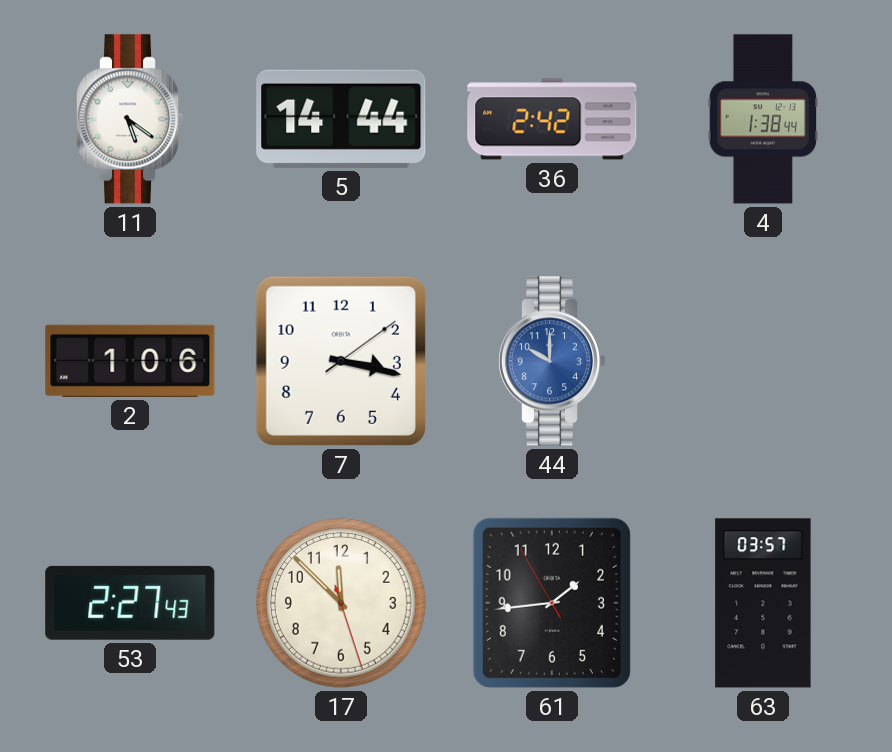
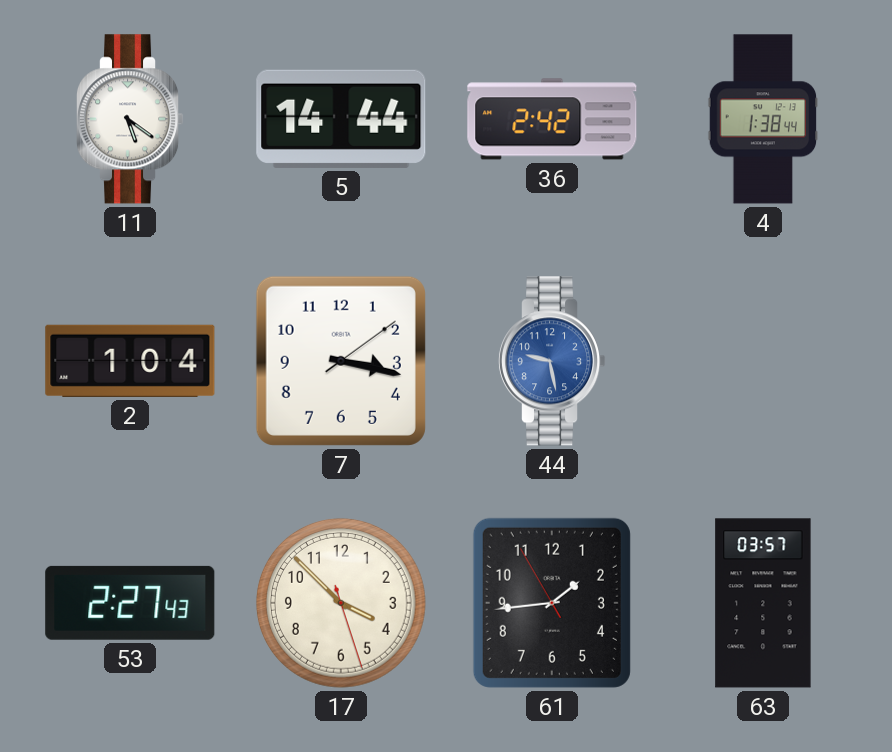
2: 1:06 -> 1:04
44: 10:00 -> 9:28
17: 11:52 -> 3:52
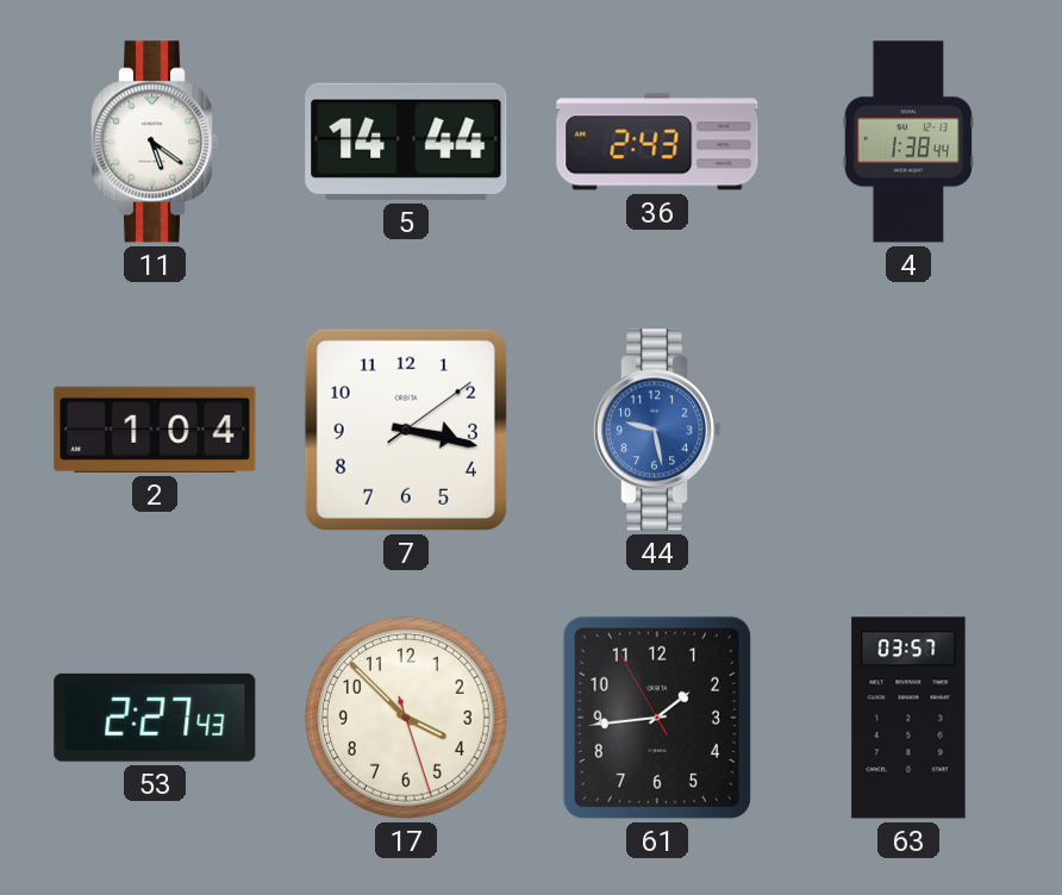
36: 2:42 -> 2:43
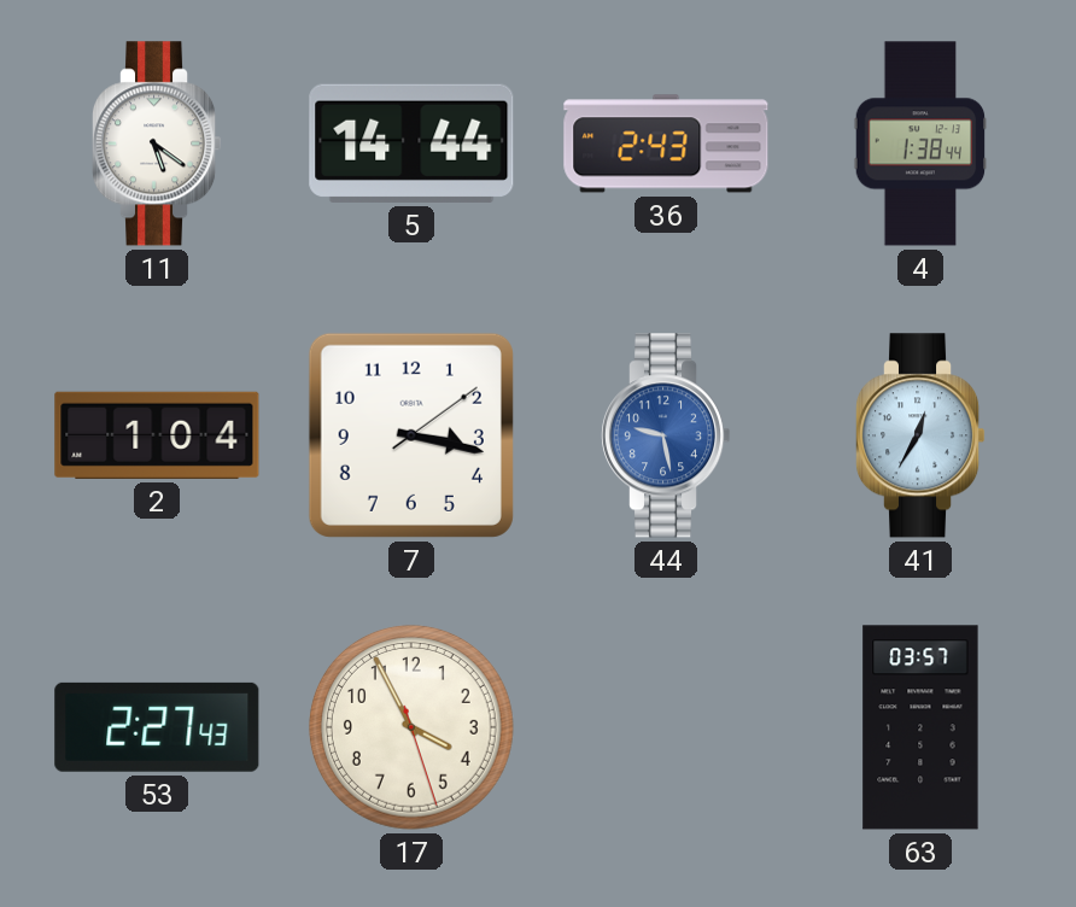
41: none -> 12:35
17: 3:52 -> 3:55
61: 1:43 -> none
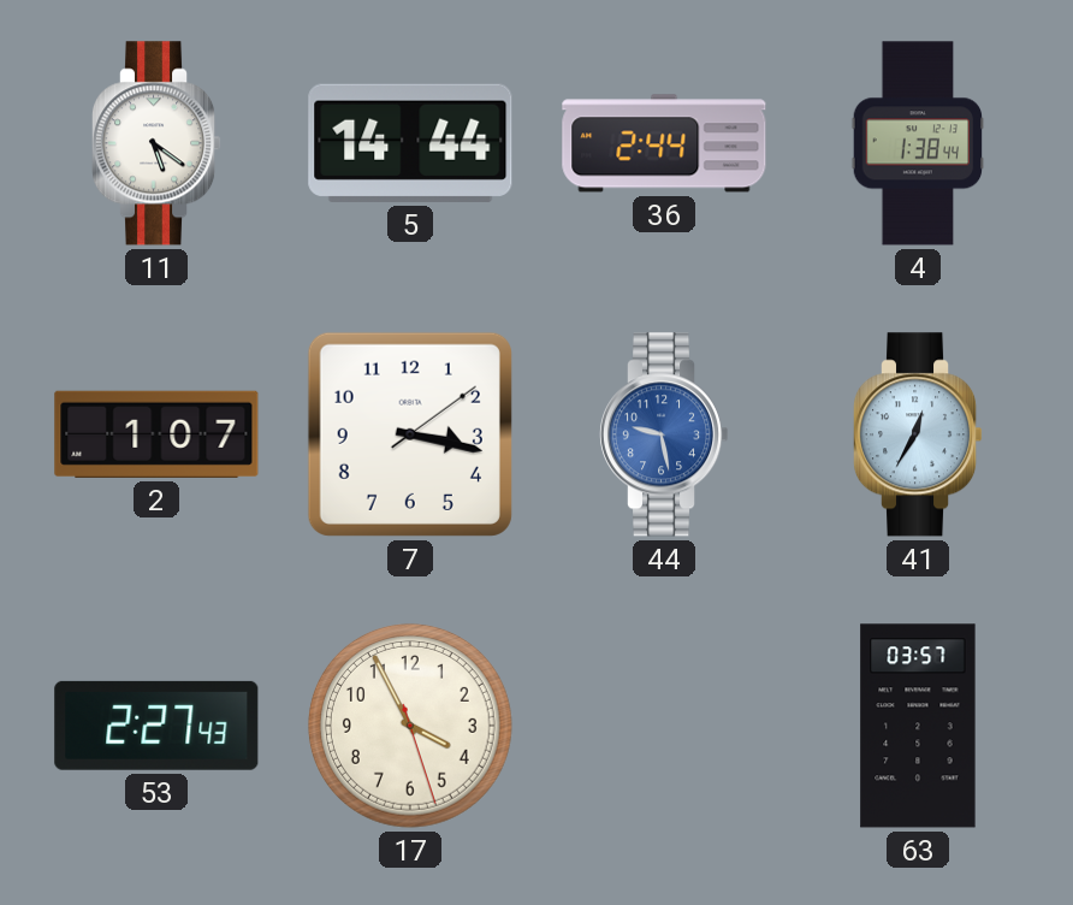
36: 2:43 -> 2:44
2: 1:04 -> 1:07
